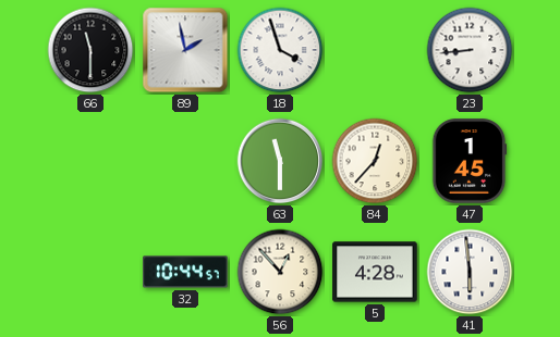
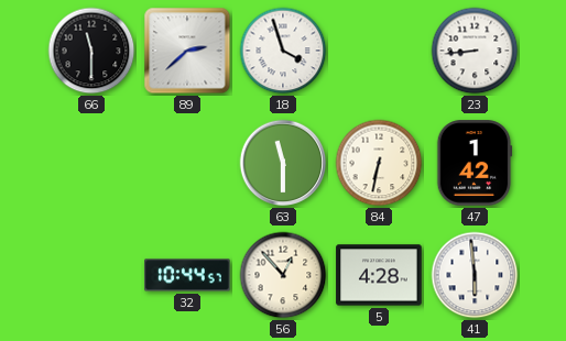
89: 1:58 -> 2:38
84: 12:37 -> 6:32
47: 1:45 -> 1:42
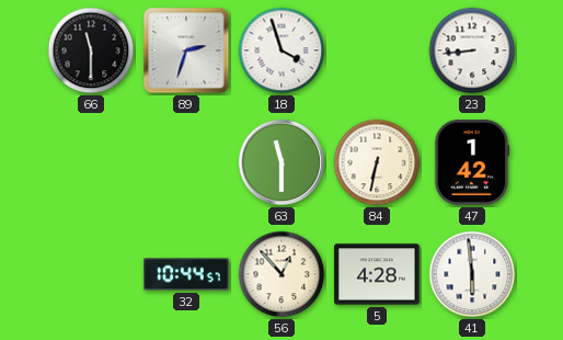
89: 2:38 -> 2:33
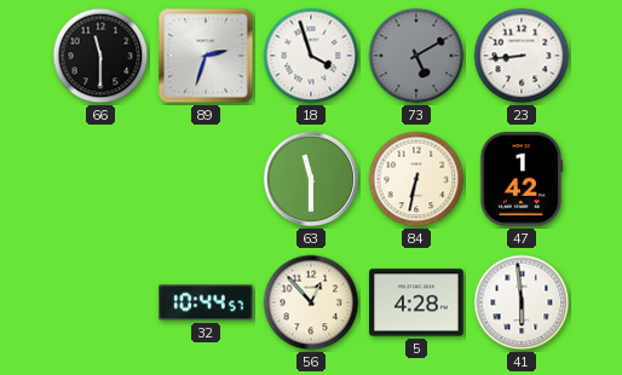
73: none -> 5:10
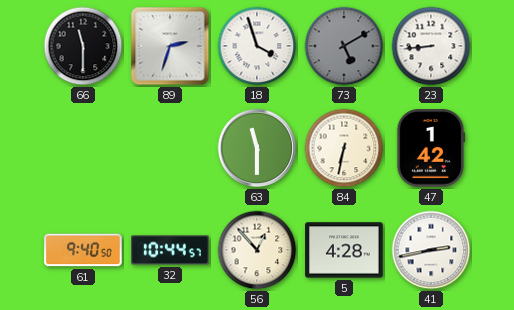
61: none -> 9:40
41: 5:59 -> 2:43
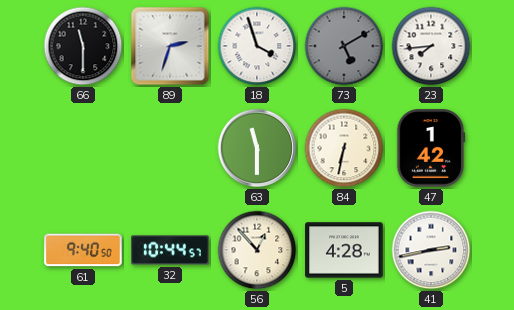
23: 8:44 -> 7:44
